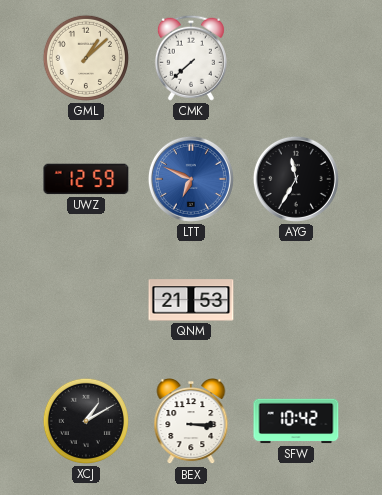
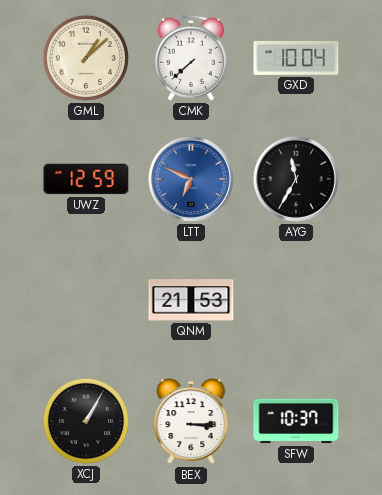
GXD: none -> 10:04
XCJ: 1:10 -> 1:05
SFW: 10:42 -> 10:37
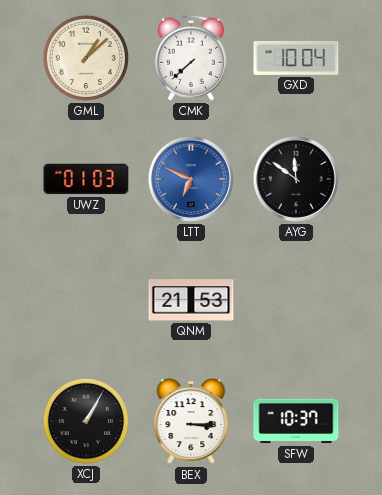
UWZ: 12:59 -> 01:03
AYG: 11:35 -> 11:51
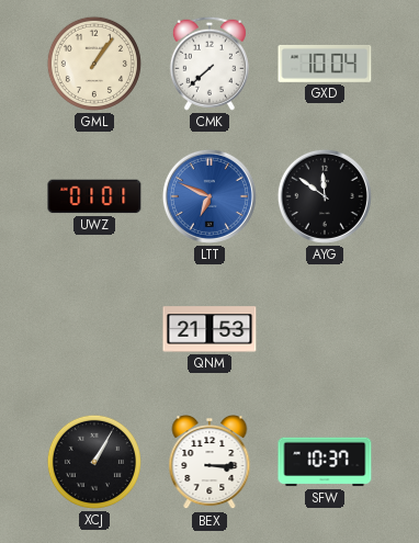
GML: 1:08 -> 1:06
UWZ: 01:03 -> 01:01
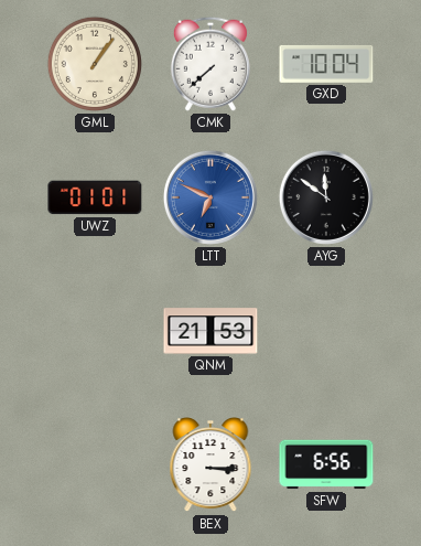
XCJ: 1:05 -> none
SFW: 10:37 -> 6:56
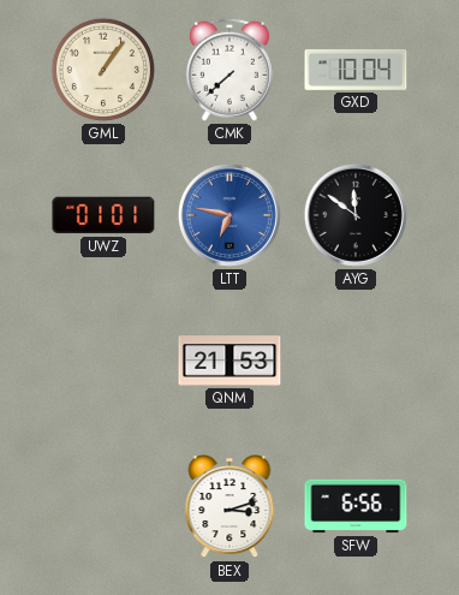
LTT: 6:49 -> 6:47
BEX: 3:15 -> 3:12
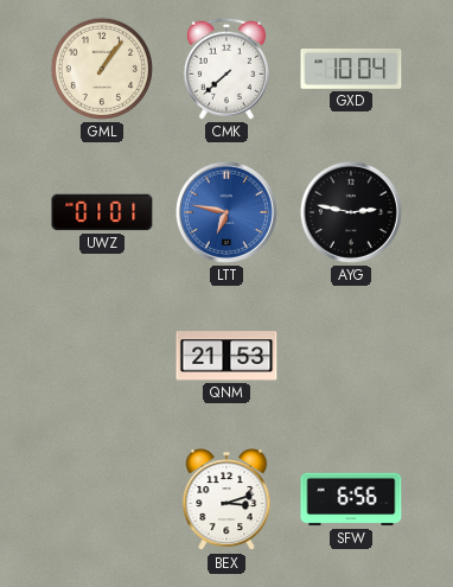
AYG: 11:51 -> 2:47
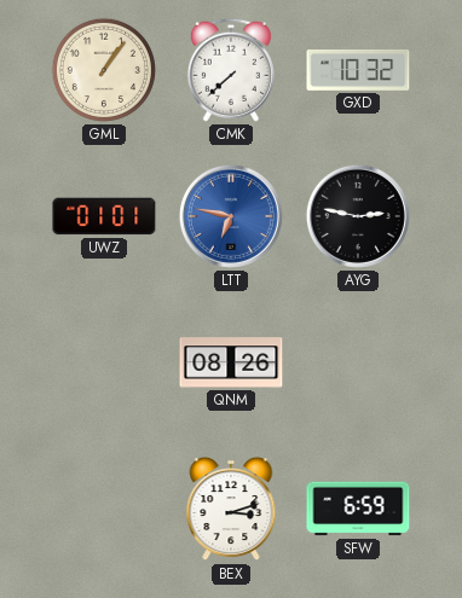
GXD: 10:04 -> 10:32
QNM: 21:53 -> 08:26
SFW: 6:56 -> 6:59
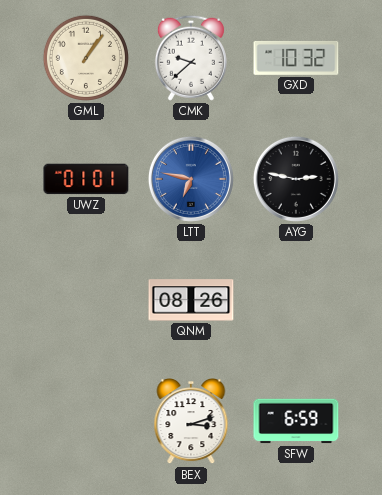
CMK: 7:38 -> 9:38
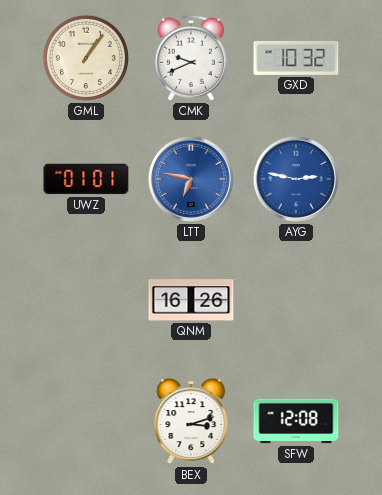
CMK: 9:38 -> 9:41
AYG dial: black -> blue
QNM: 08:26 -> 16:26
SFW: 6:59 -> 12:08
